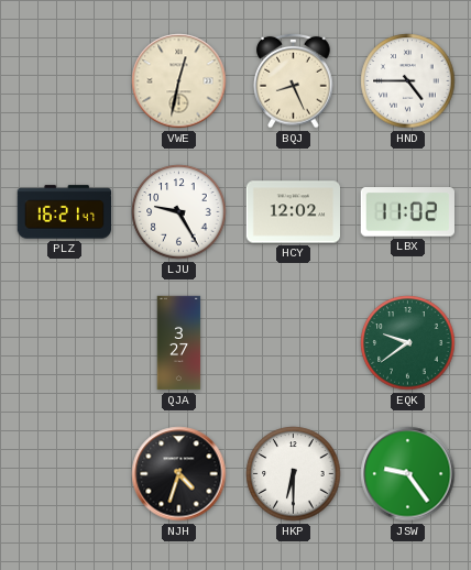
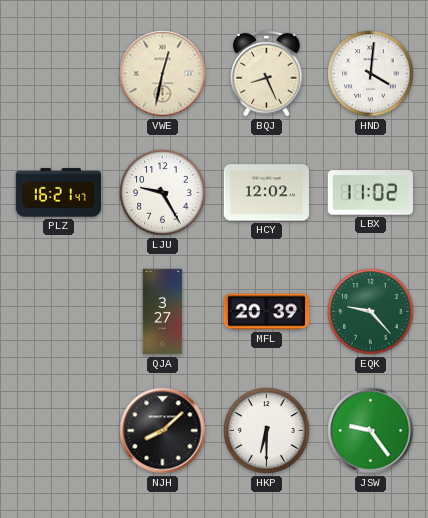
HND: 4:45 -> 4:01
MFL: none -> 20:39
EQK: 9:39 -> 9:23
NJH: 4:33 -> 8:08
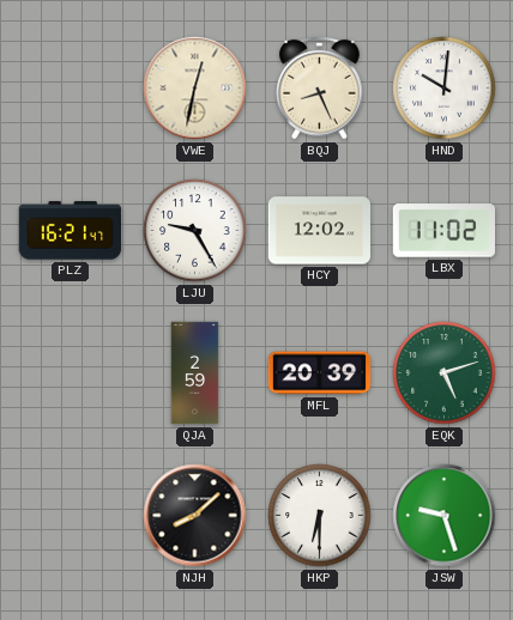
HND: 4:01 -> 10:01
QJA: 3:27 -> 2:59
EQK: 9:23 -> 5:12
JSW: 9:24 -> 9:27
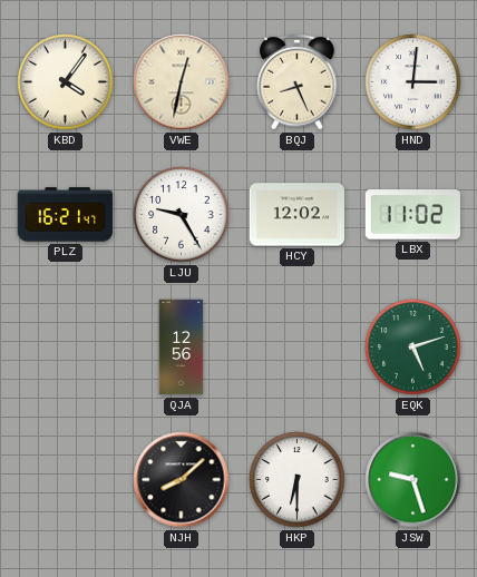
KBD: none -> 4:06
HND: 10:01 -> 3:01
QJA: 2:59 -> 12:56
MFL: 20:39 -> none
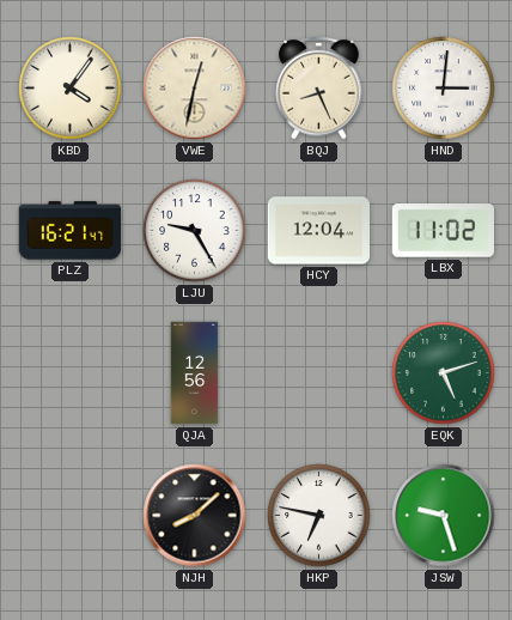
HCY: 12:02 -> 12:04
HKP: 6:30 -> 6:47
